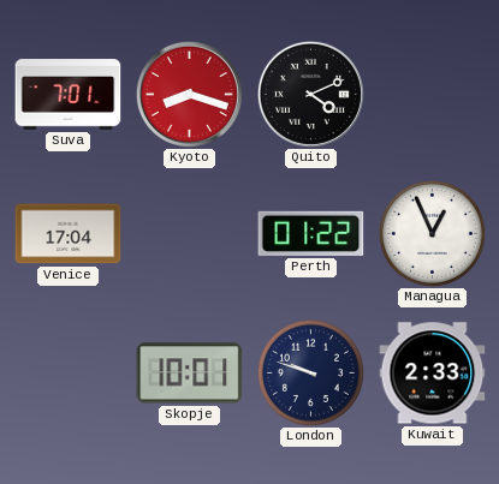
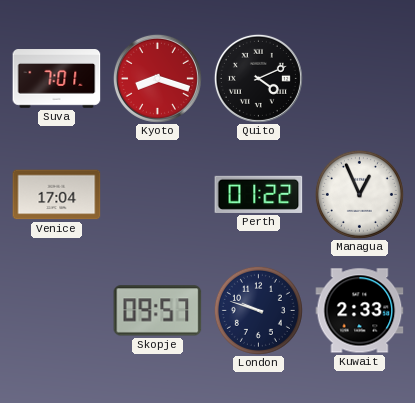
Skopje: 10:01 -> 09:57
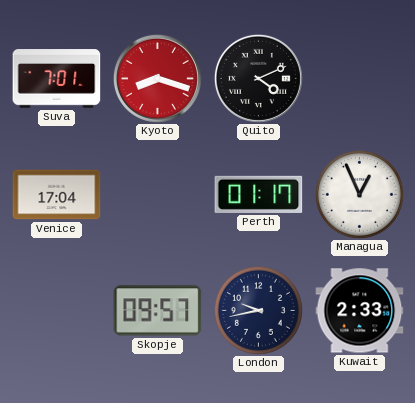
Perth: 01:22 -> 01:17
London: 9:48 -> 9:43
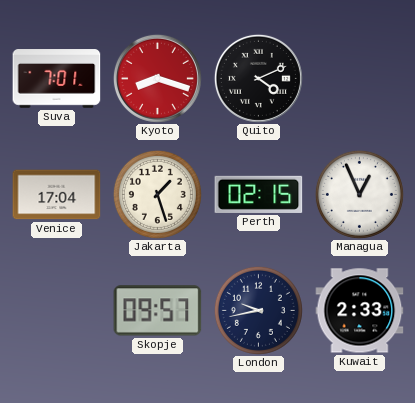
Jakarta: none -> 1:27
Perth: 01:17 -> 02:15
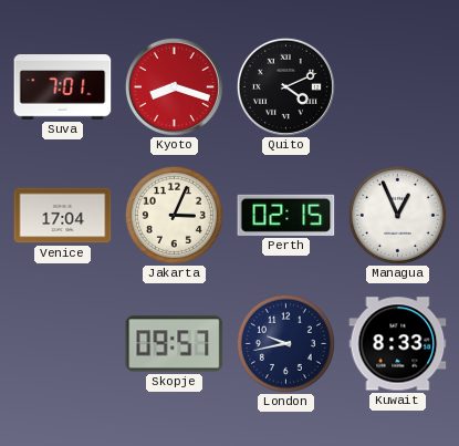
Jakarta: 1:27 -> 3:04
Kuwait: 2:33 -> 8:33
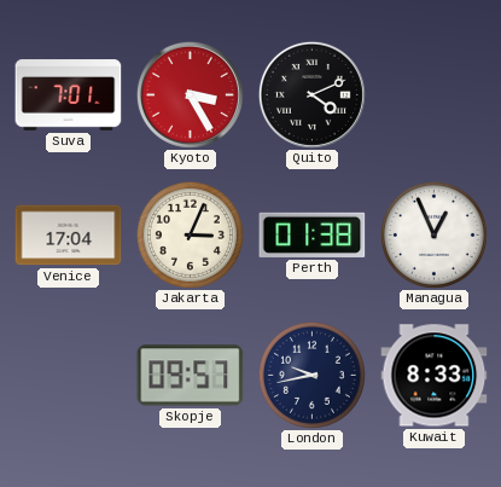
Kyoto: 8:18 -> 3:25
Perth: 02:15 -> 01:38
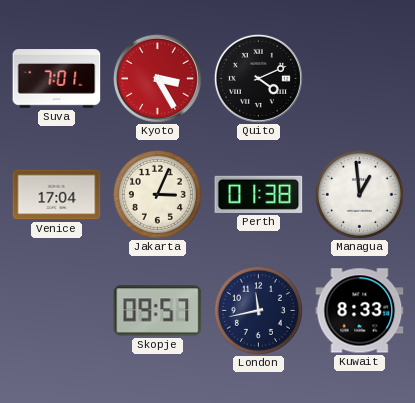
Managua: 12:56 -> 12:59
London: 9:43 -> 11:43
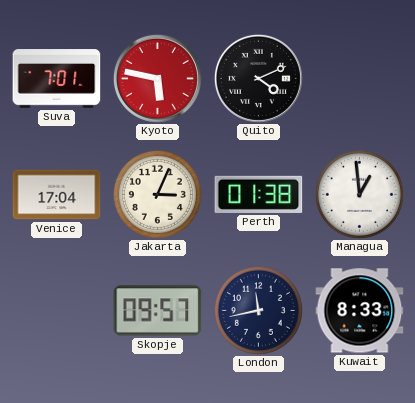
Kyoto: 3:25 -> 5:47
